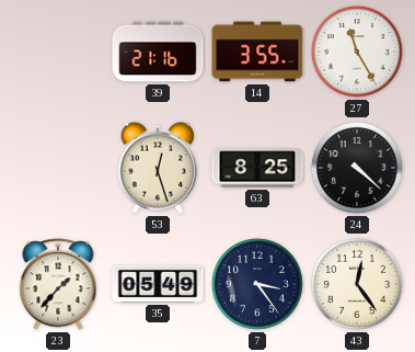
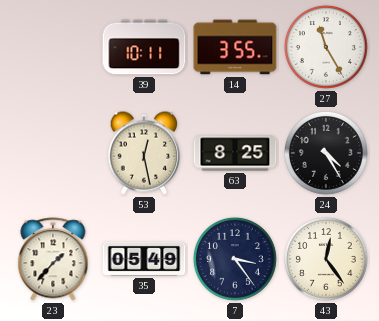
39: 21:16 -> 10:11
53: 12:27 -> 12:28
24: 4:22 -> 4:25
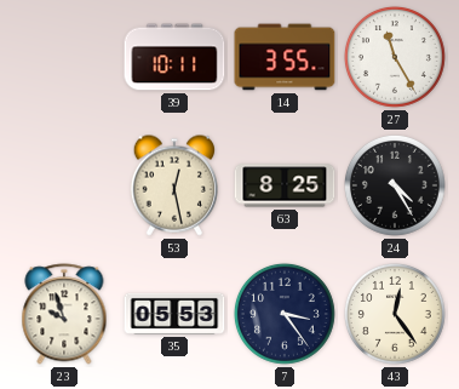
23: 1:37 -> 9:57
35: 05:49 -> 05:53
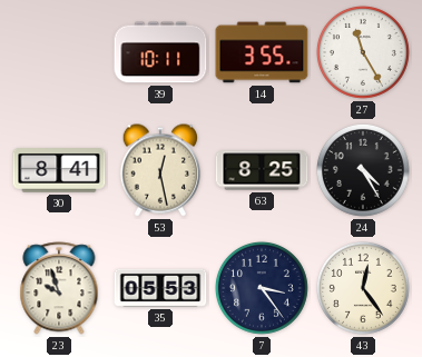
30: none -> 8:41
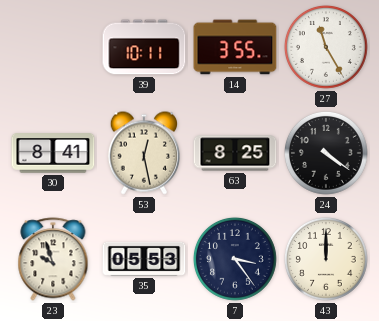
24: 4:25 -> 4:21
43: 12:24 -> 12:00
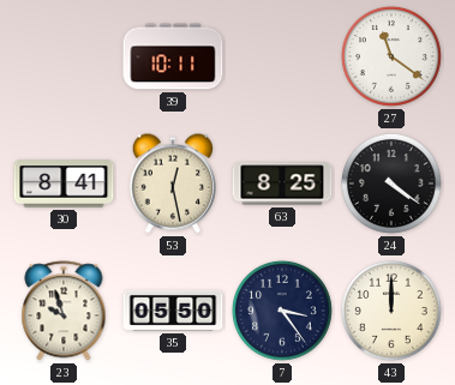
14: 3:55 -> none
27: 11:25 -> 11:21
35: 05:53 -> 05:50
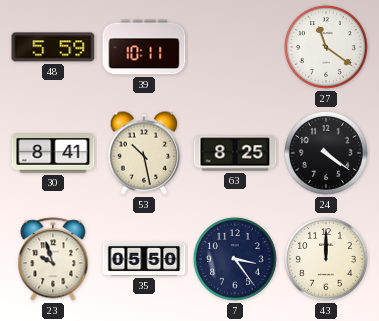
48: none -> 5:59
53: 12:28 -> 10:28
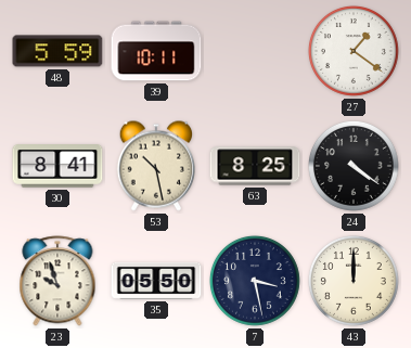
27: 11:21 -> 1:21
7: 3:24 -> 3:28
